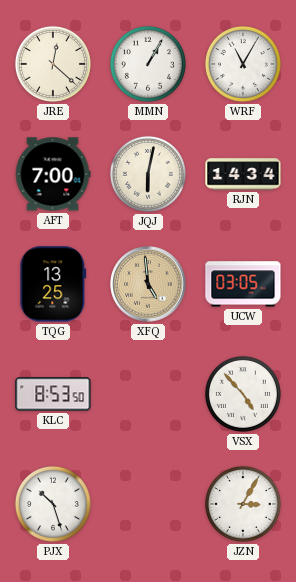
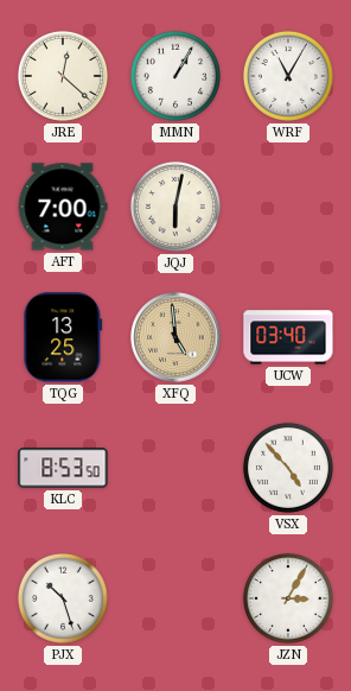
RJN: 14:34 -> none
UCW: 03:05 -> 03:40
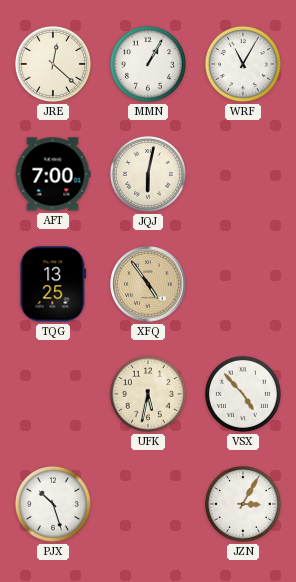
XFQ: 4:59 -> 4:54
UCW: 03:40 -> none
KLC: 8:53 -> none
UFK: none -> 5:32
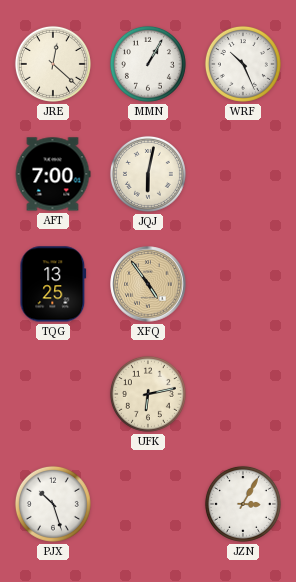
WRF: 11:05 -> 10:26
UFK: 5:32 -> 6:13
VSX: 4:53 -> none
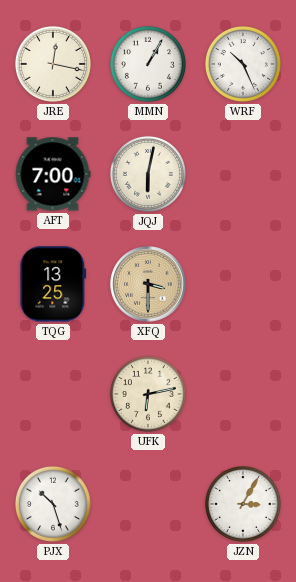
JRE: 12:22 -> 12:17
XFQ: 4:54 -> 3:30
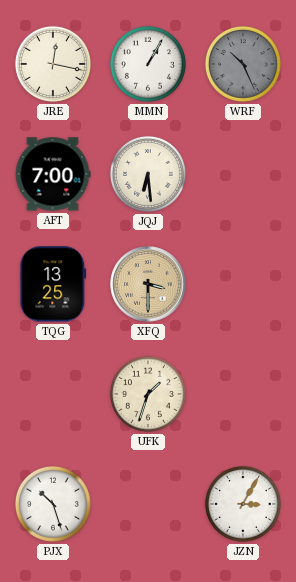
WRF dial: white -> grey
JQJ: 6:02 -> 6:29
UFK: 6:13 -> 1:33
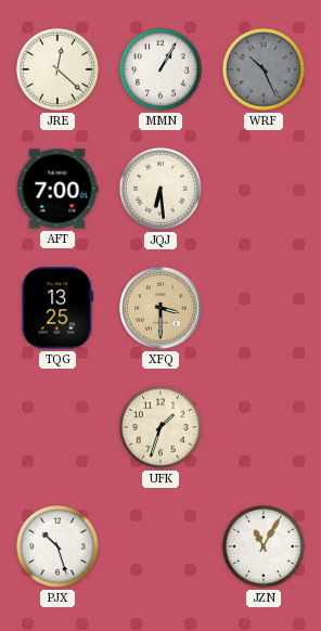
JRE: 12:17 -> 12:22
JZN: 3:05 -> 11:05
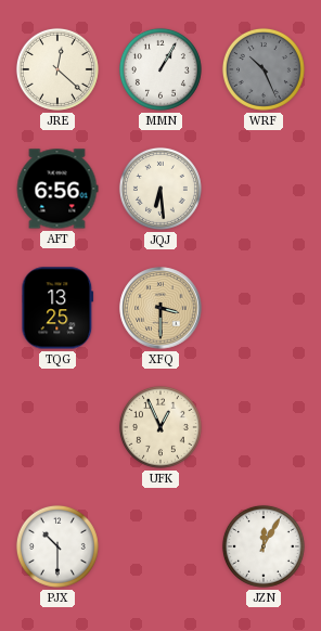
AFT: 7:00 -> 6:56
UFK: 1:33 -> 12:56
PJX: 10:27 -> 10:30
JZN: 11:05 -> 12:05
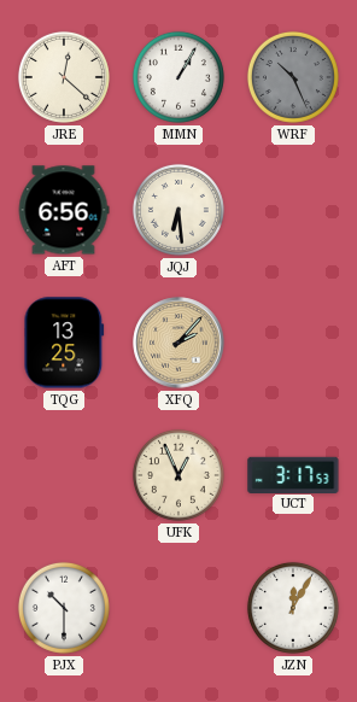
XFQ: 3:30 -> 2:07
UCT: none -> 3:17
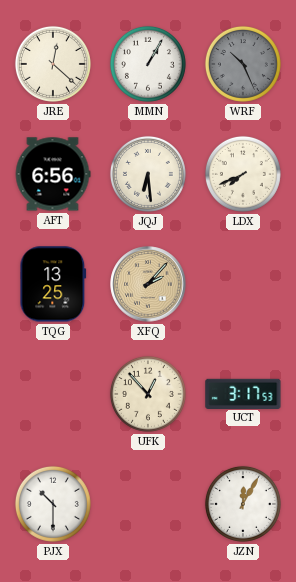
LDX: none -> 7:41
UFK: 12:56 -> 12:53
